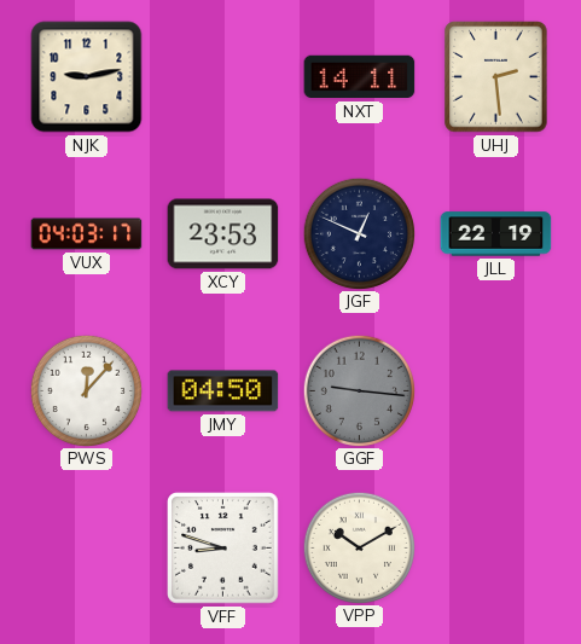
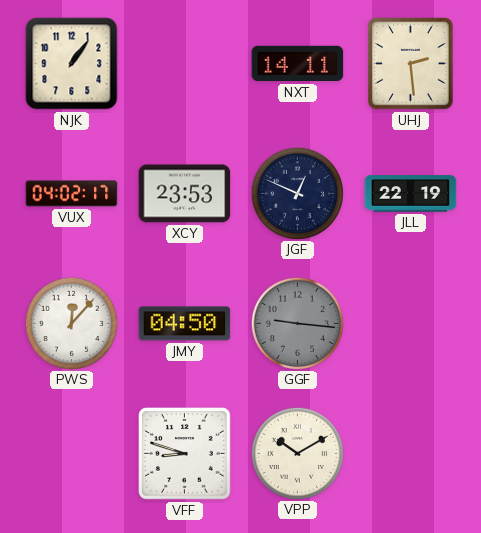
NJK: 9:13 -> 1:06
VUX: 04:03 -> 04:02
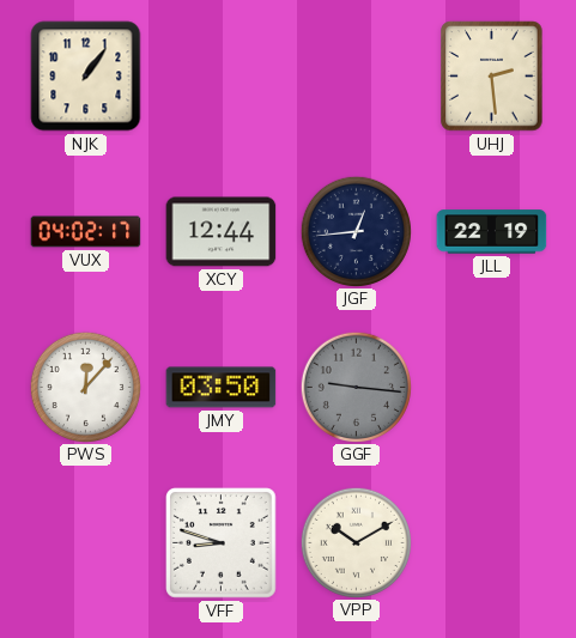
NXT: 14:11 -> none
XCY: 23:53 -> 12:44
JGF: 12:49 -> 12:44
JMY: 04:50 -> 03:50
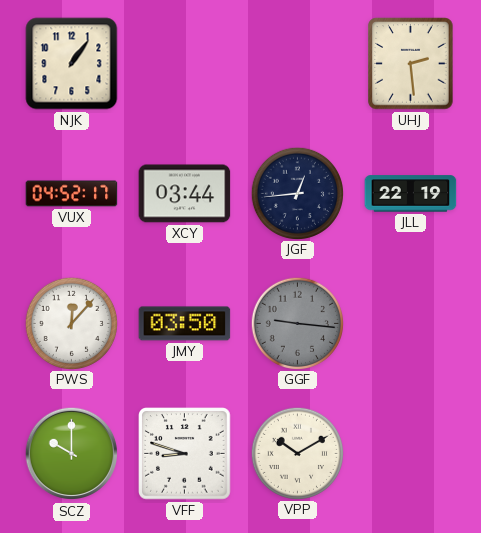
VUX: 04:02 -> 04:52
XCY: 12:44 -> 03:44
SCZ: none -> 10:00
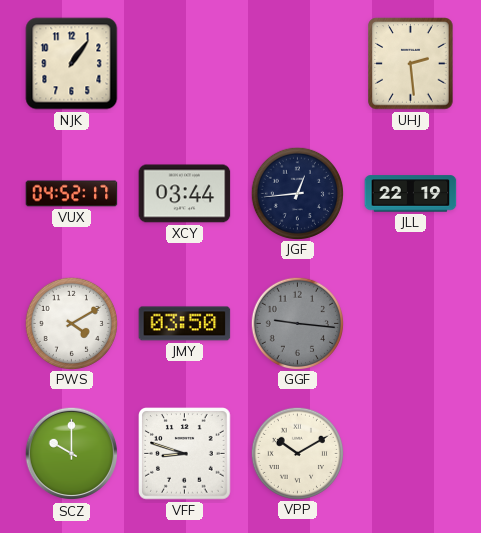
PWS: 12:07 -> 4:10
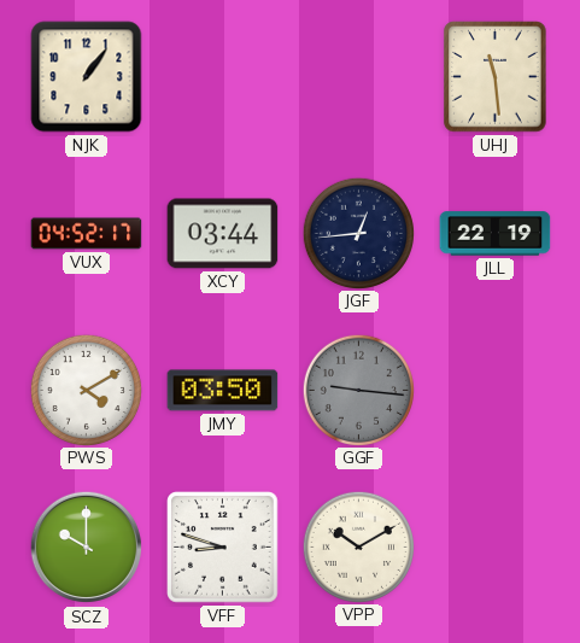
UHJ: 2:29 -> 11:29
